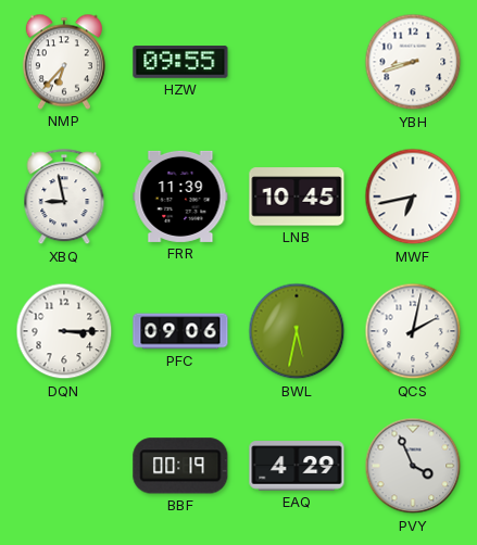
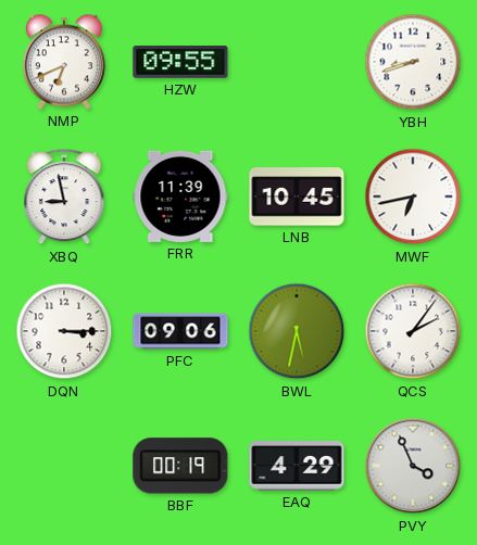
NMP: 6:37 -> 6:41
QCS: 2:02 -> 2:06
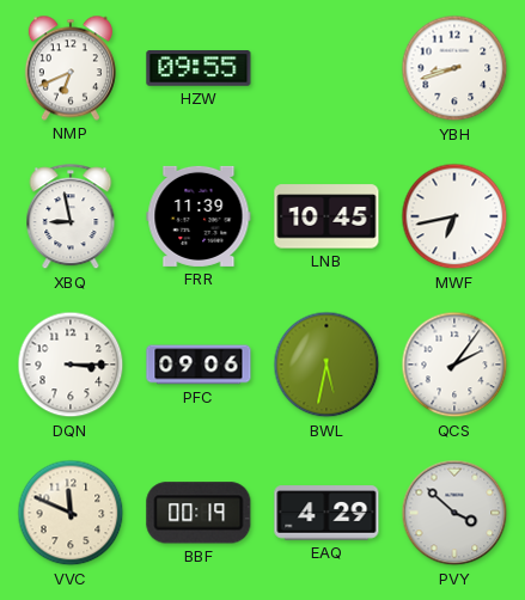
VVC: none -> 11:49
PVY: 3:56 -> 3:52
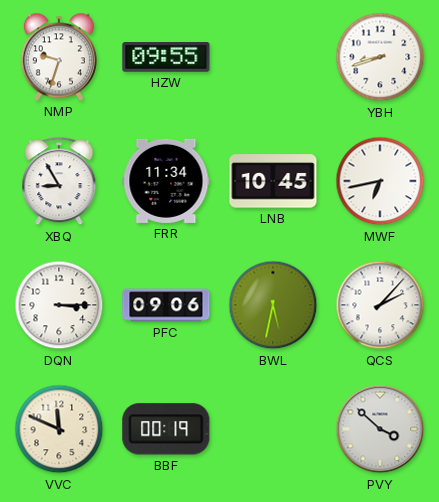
NMP: 6:41 -> 9:33
XBQ: 8:58 -> 8:55
FRR: 11:39 -> 11:34
QCS: 2:06 -> 2:07
EAQ: 4:29 -> none
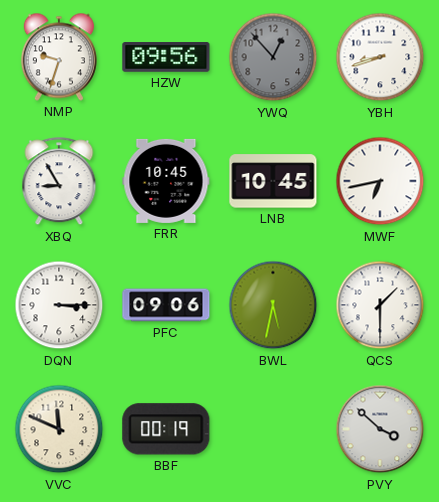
HZW: 09:55 -> 09:56
YWQ: none -> 12:53
FRR: 11:34 -> 10:45
QCS: 2:07 -> 1:30
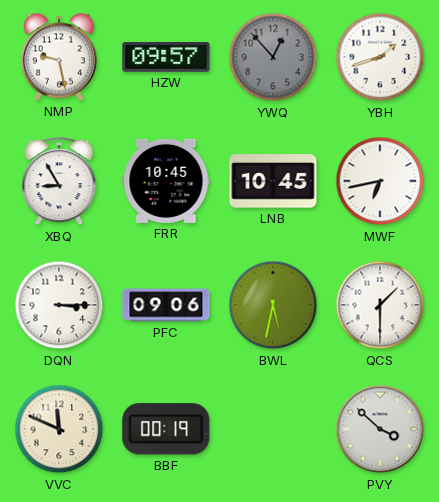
NMP: 9:33 -> 9:28
HZW: 09:56 -> 09:57
YBH: 8:42 -> 1:42
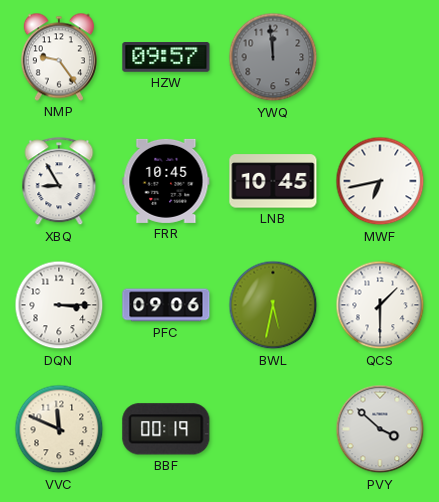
NMP: 9:28 -> 9:24
YWQ: 12:53 -> 11:59
YBH: 1:42 -> none
